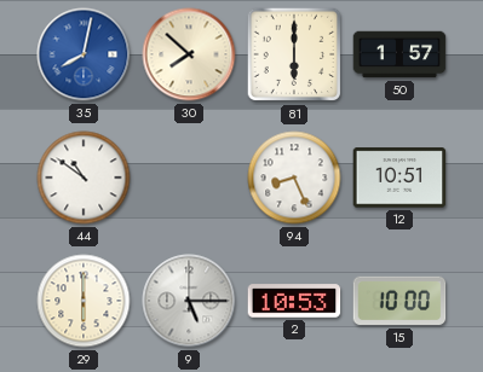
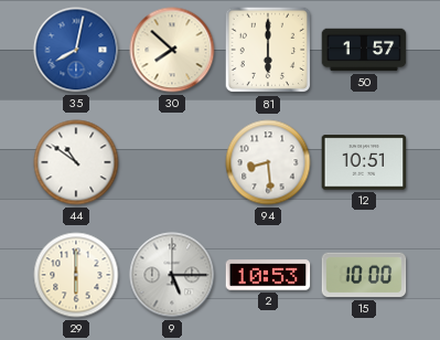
94: 8:26 -> 8:29
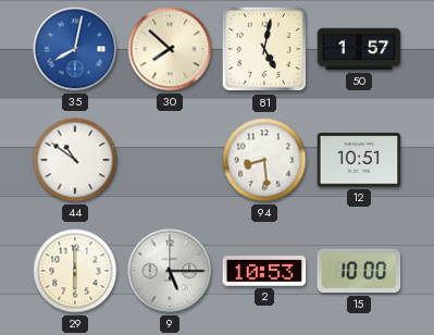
81: 6:00 -> 5:02
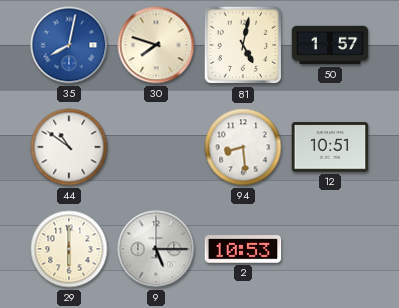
30: 7:52 -> 7:48
15: 10:00 -> none
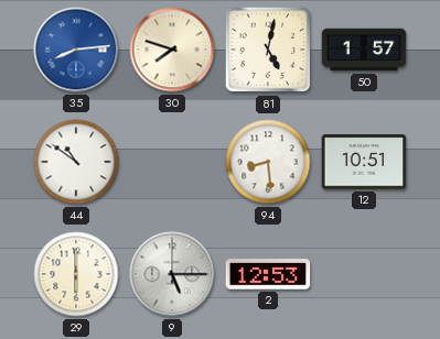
35: 8:02 -> 8:14
2: 10:53 -> 12:53
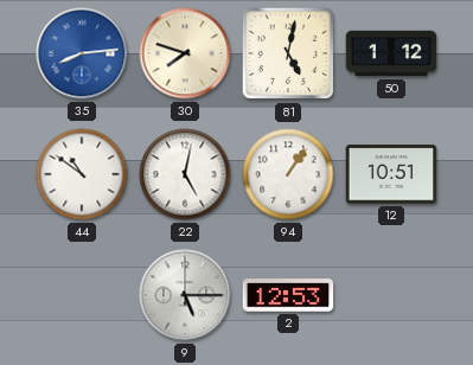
50: 1:57 -> 1:12
22: none -> 5:02
94: 8:29 -> 1:06
29: 6:00 -> none
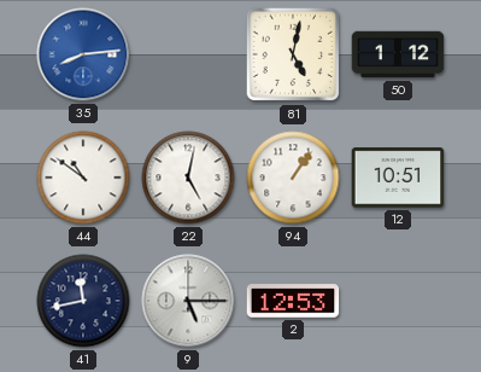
30: 7:48 -> none
41: none -> 11:43
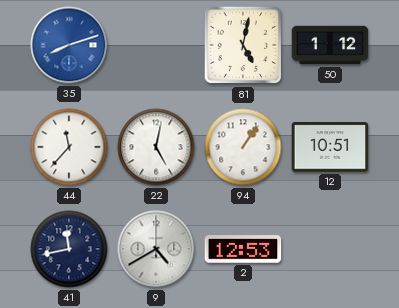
35: 8:14 -> 8:12
44: 10:51 -> 11:37
9: 5:15 -> 4:40
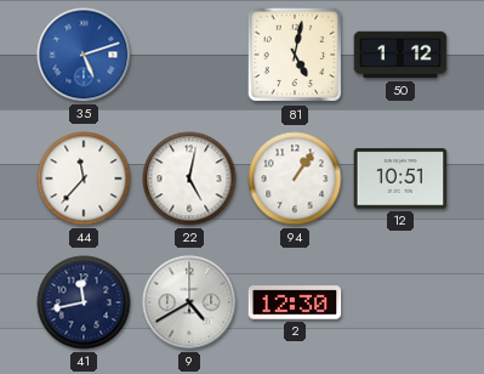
35: 8:12 -> 5:12
2: 12:53 -> 12:30
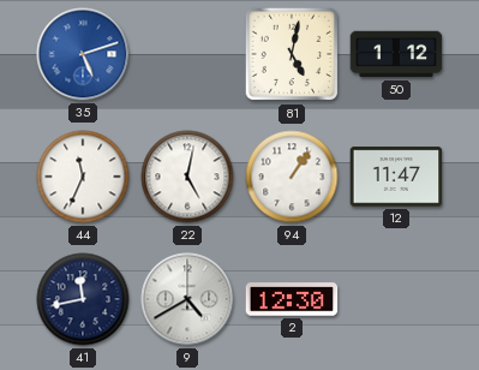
44: 11:37 -> 11:34
12: 10:51 -> 11:47
